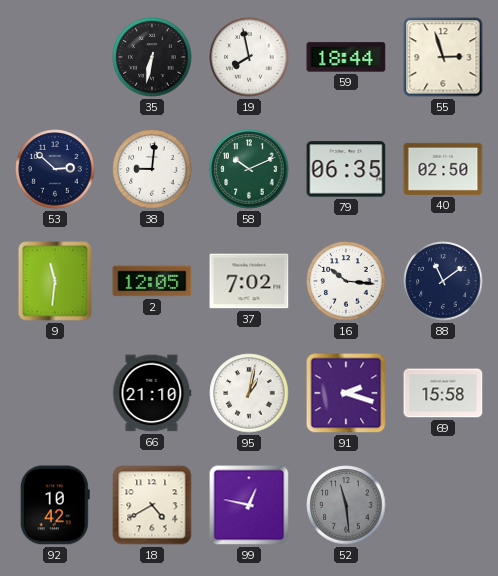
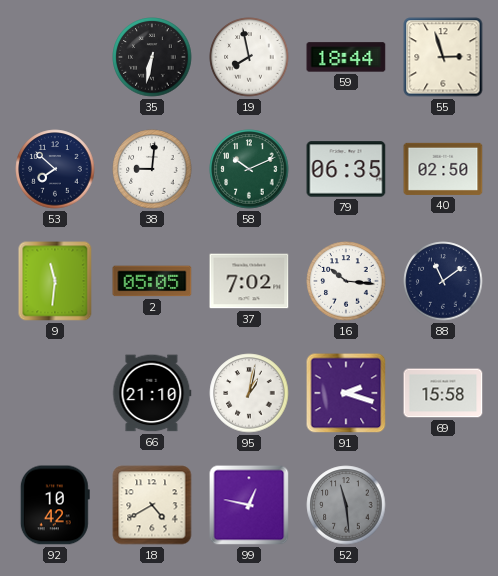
53: 2:52 -> 7:52
2: 12:05 -> 05:05
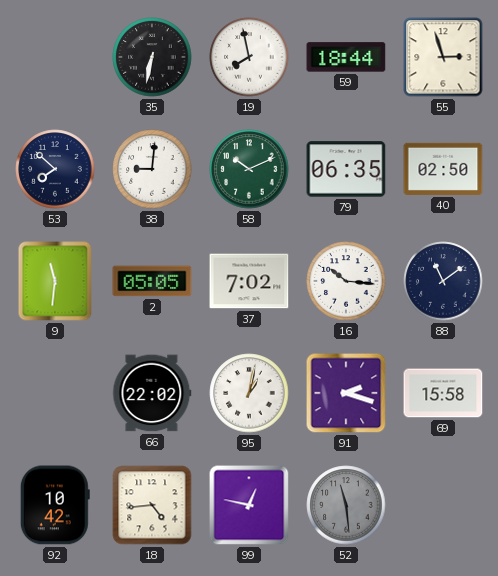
66: 21:10 -> 22:02
18: 4:40 -> 4:44
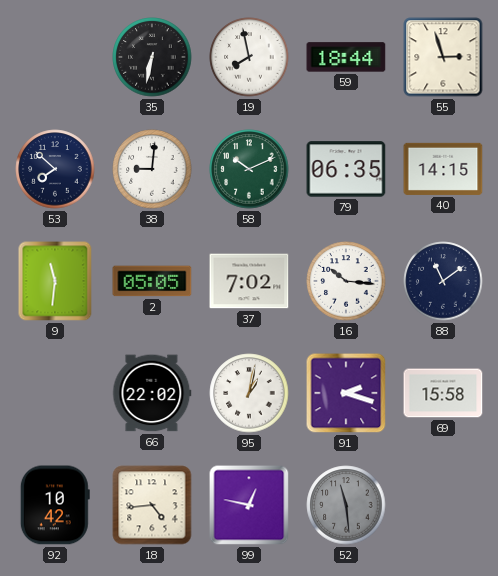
40: 02:50 -> 14:15
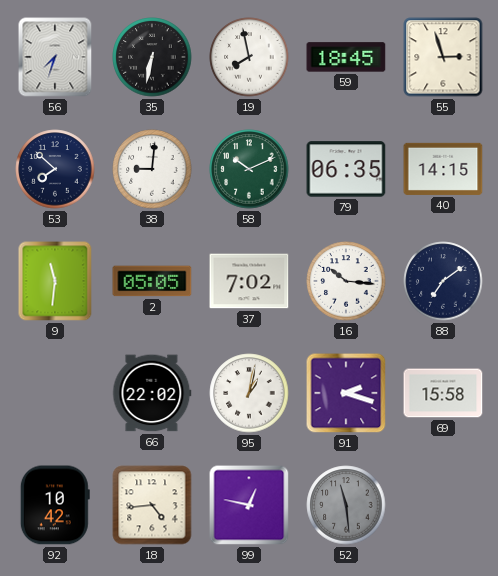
56: none -> 7:33
59: 18:44 -> 18:45
88: 11:09 -> 7:09
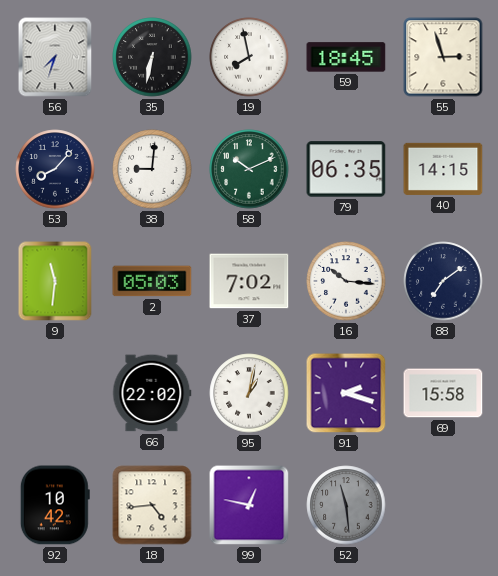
53: 7:52 -> 8:07
2: 05:05 -> 05:03
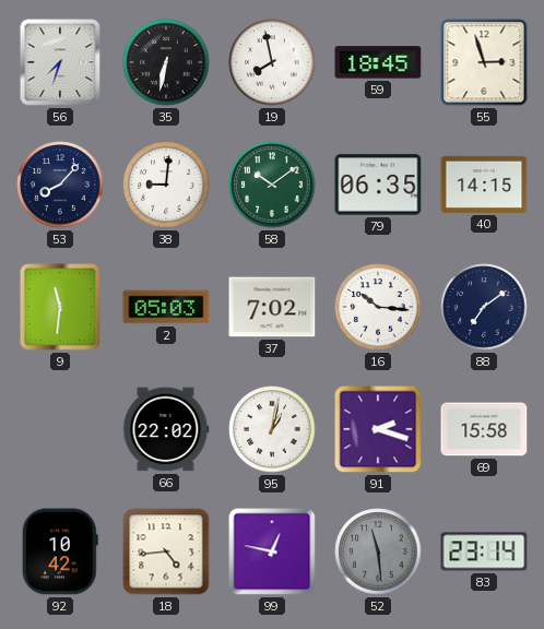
58: 10:11 -> 10:09
83: none -> 23:14
